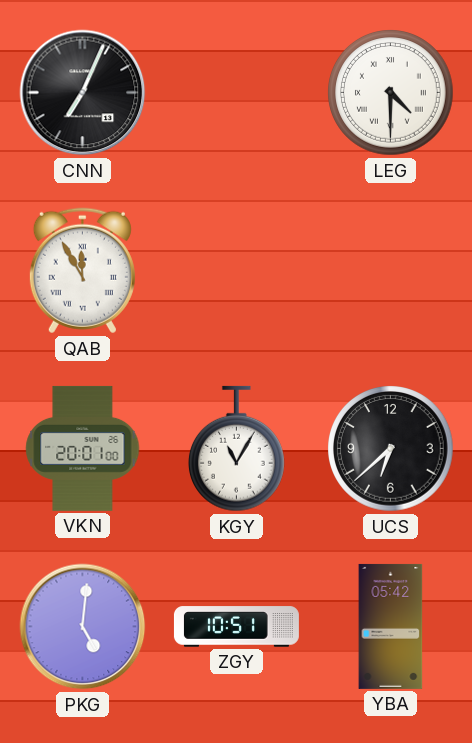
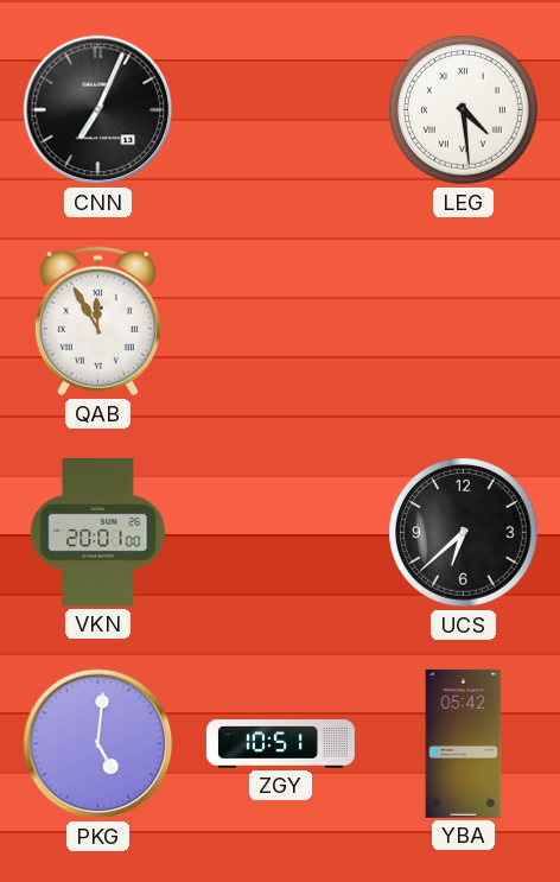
LEG: 4:30 -> 4:29
KGY: 11:05 -> none
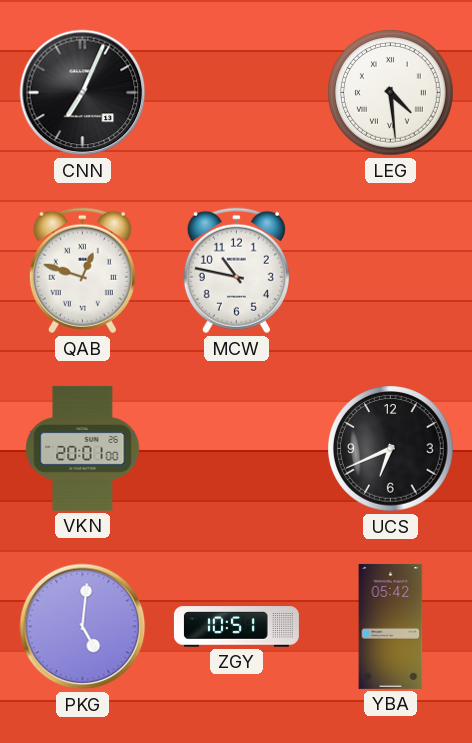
QAB: 11:55 -> 12:48
MCW: none -> 10:47
UCS: 6:38 -> 6:41
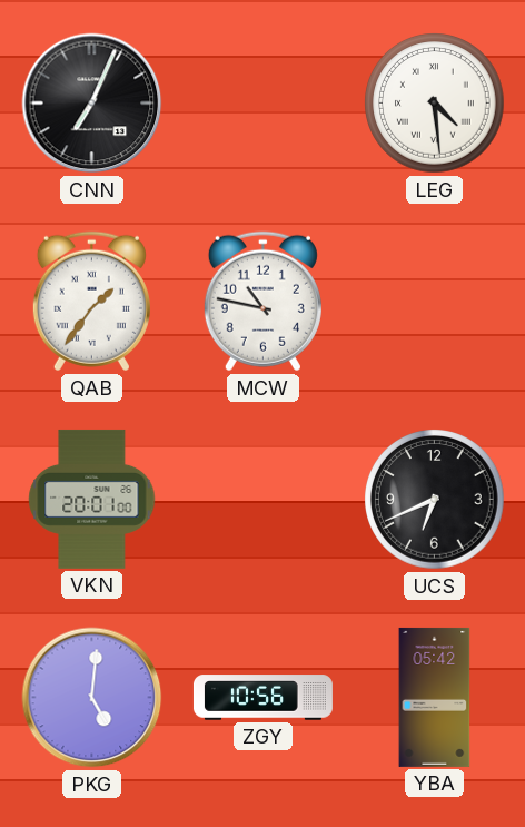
QAB: 12:48 -> 1:36
ZGY: 10:51 -> 10:56
